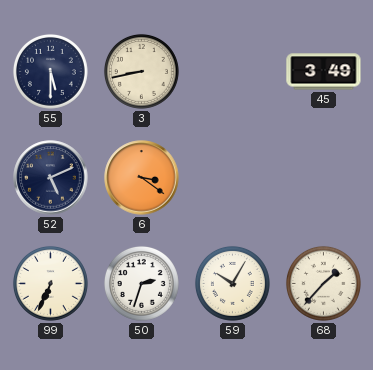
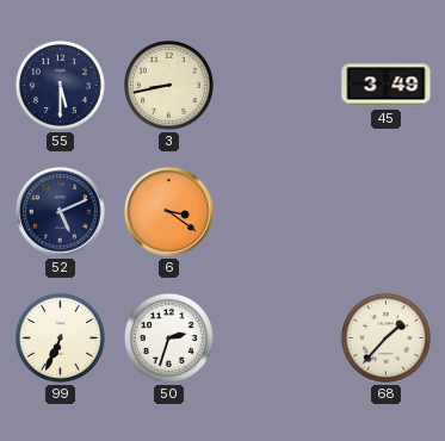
59: 10:05 -> none
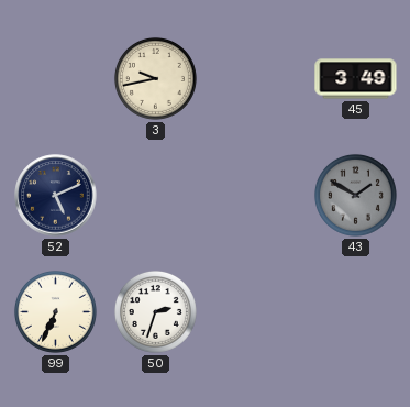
55: 5:30 -> none
3: 8:43 -> 9:43
6: 3:21 -> none
43: none -> 1:50
68: 1:37 -> none
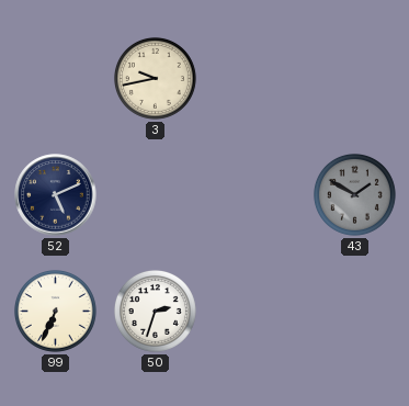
45: 3:49 -> none
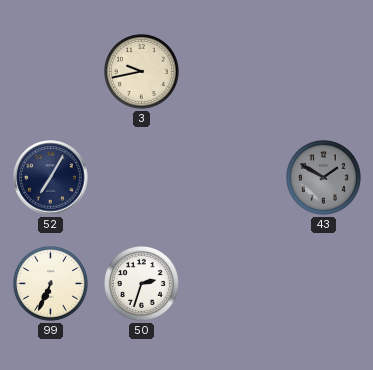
52: 5:11 -> 7:05
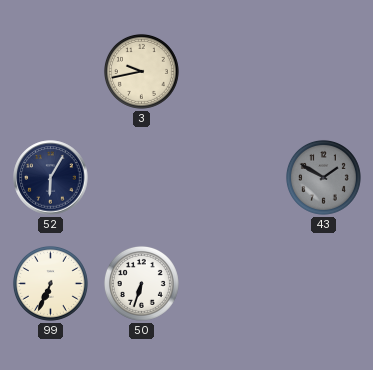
52: 7:05 -> 6:05
50: 2:33 -> 6:33
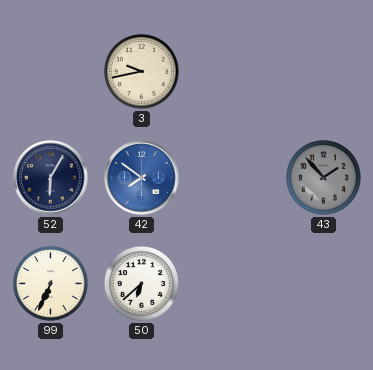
42: none -> 7:51
43: 1:50 -> 1:53
50: 6:33 -> 6:38
